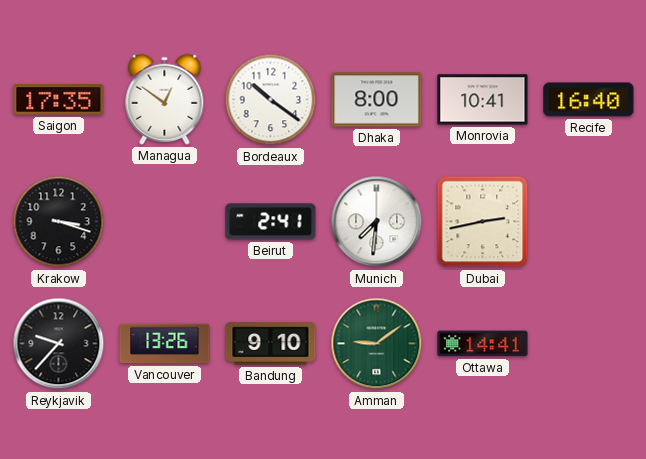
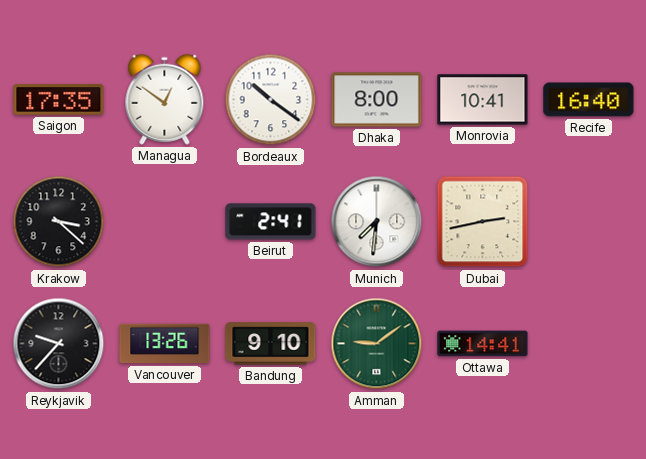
Krakow: 3:18 -> 3:22
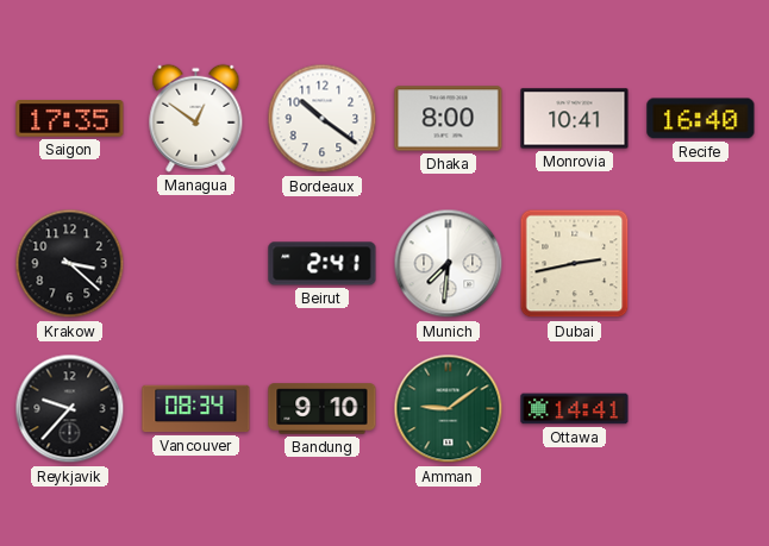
Vancouver: 13:26 -> 08:34
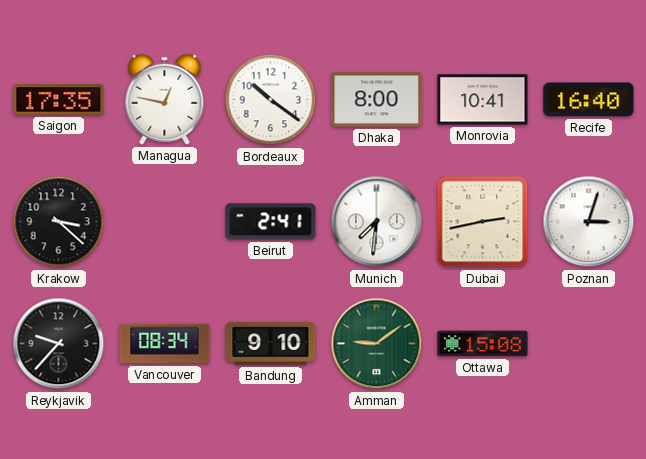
Managua: 12:51 -> 12:47
Poznan: none -> 3:03
Ottawa: 14:41 -> 15:08
